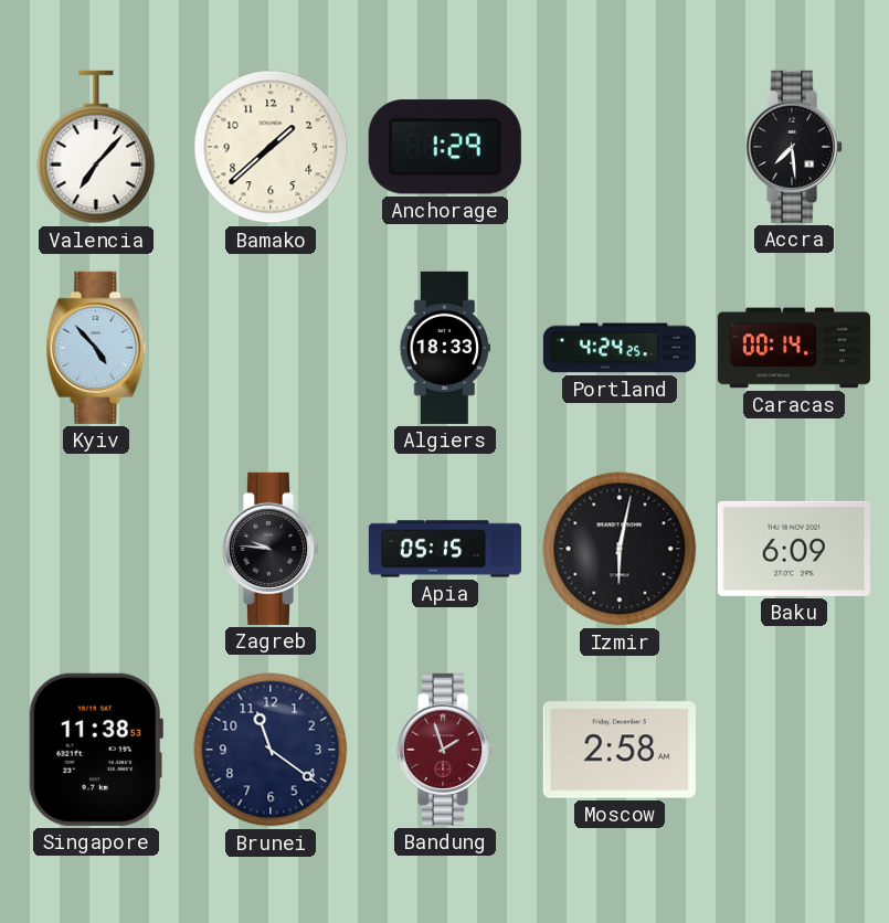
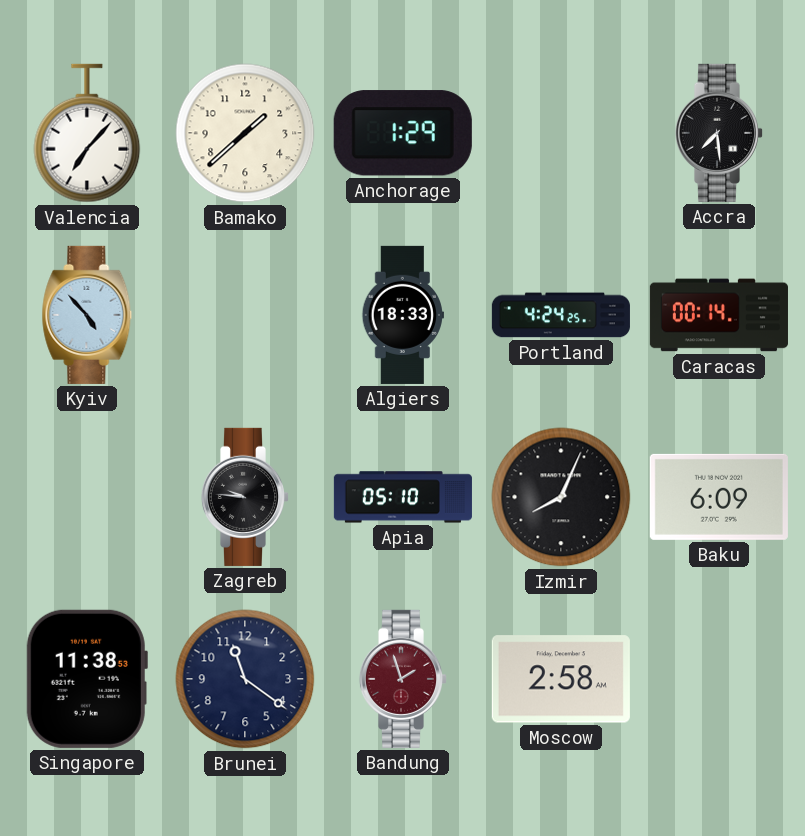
Apia: 05:15 -> 05:10
Izmir: 6:02 -> 8:04
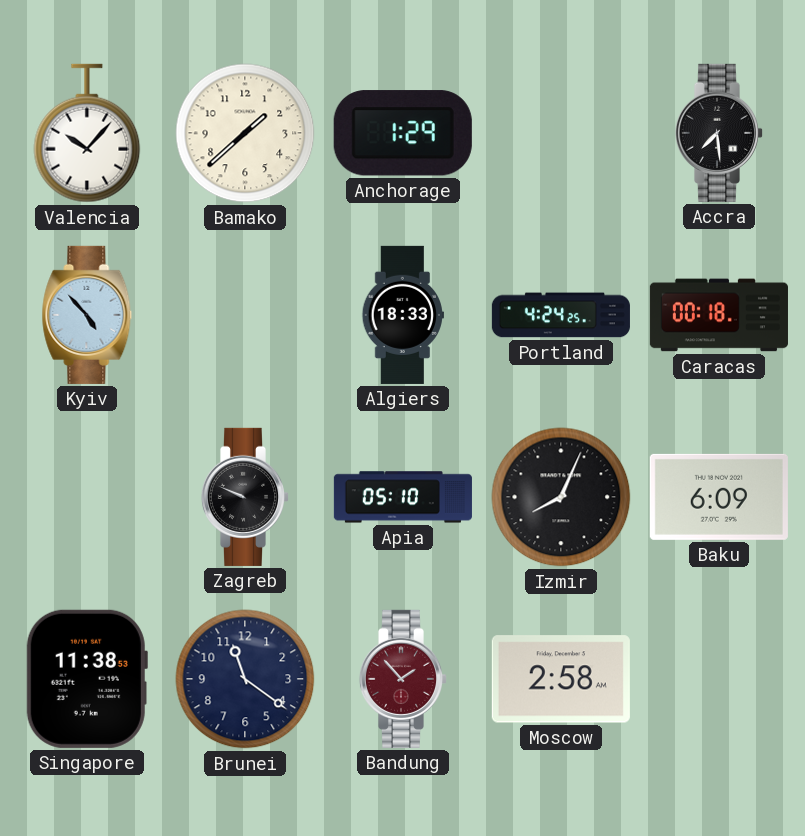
Valencia: 7:07 -> 10:07
Caracas: 00:14 -> 00:18
Zagreb: 9:46 -> 9:49
Bandung: 1:57 -> 1:53
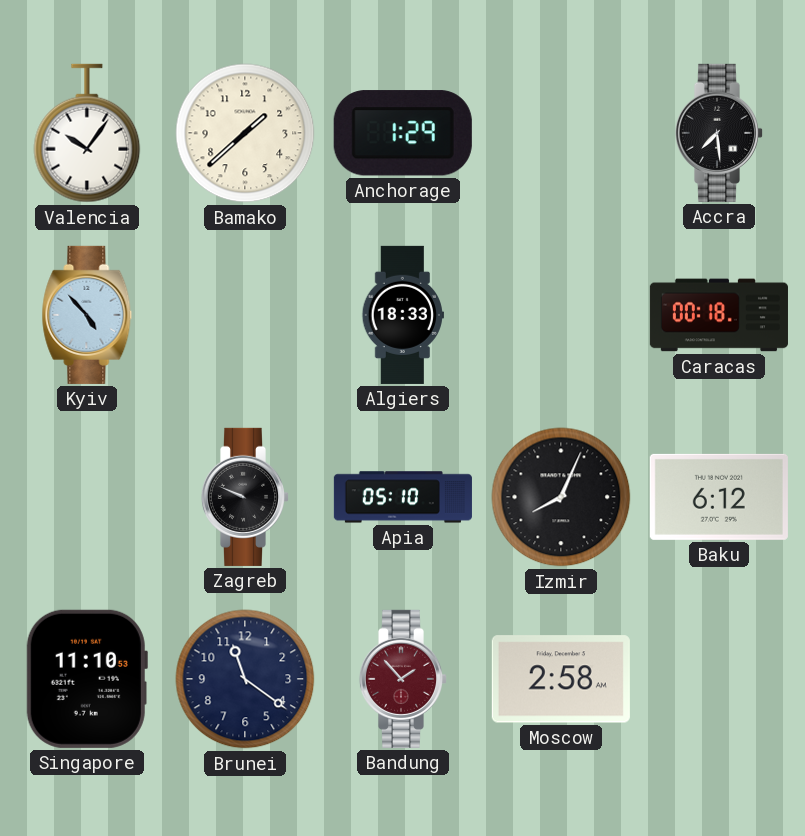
Valencia: 10:07 -> 10:06
Portland: 4:24 -> none
Baku: 6:09 -> 6:12
Singapore: 11:38 -> 11:10
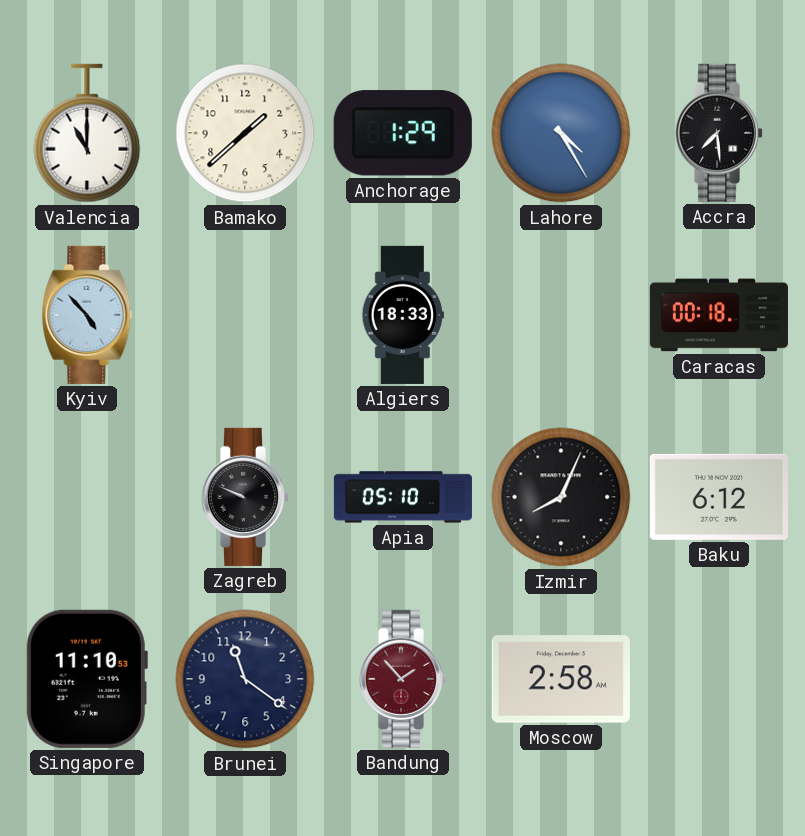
Valencia: 10:06 -> 11:00
Lahore: none -> 4:25
